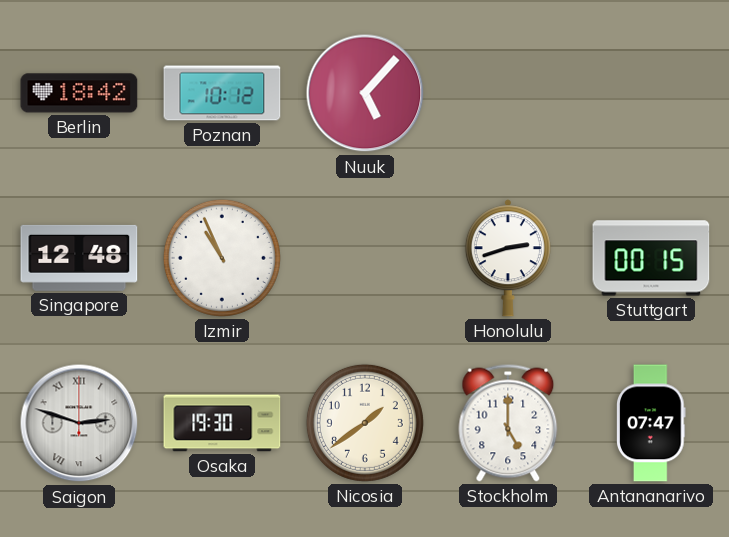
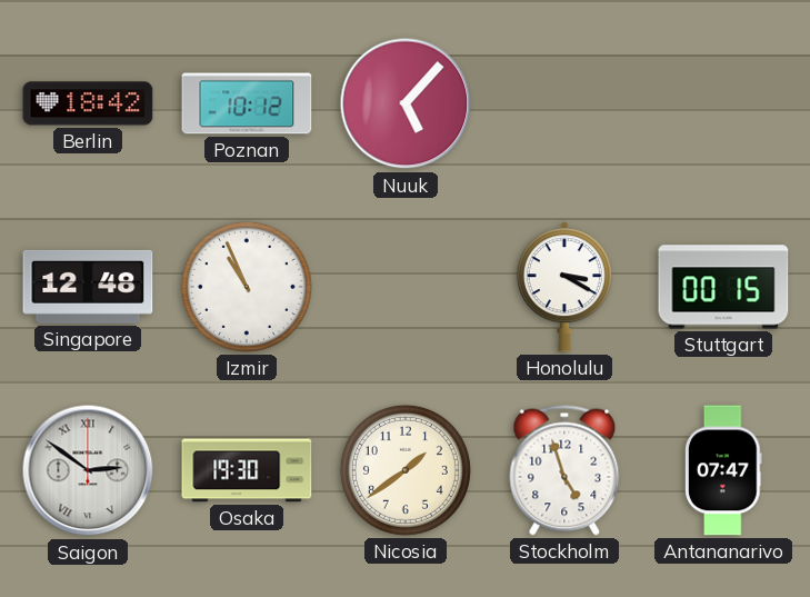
Honolulu: 2:42 -> 3:20
Saigon: 2:48 -> 2:51
Stockholm: 5:00 -> 4:57
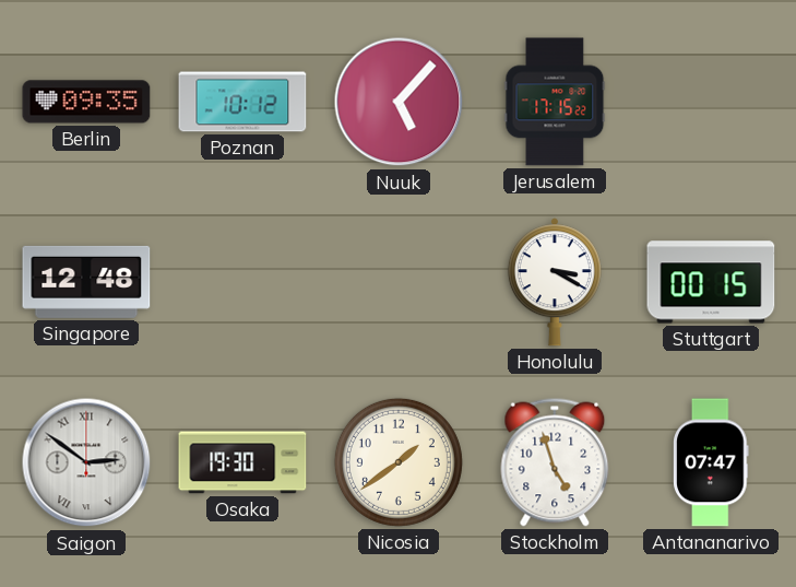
Berlin: 18:42 -> 09:35
Jerusalem: none -> 17:15
Izmir: 10:56 -> none
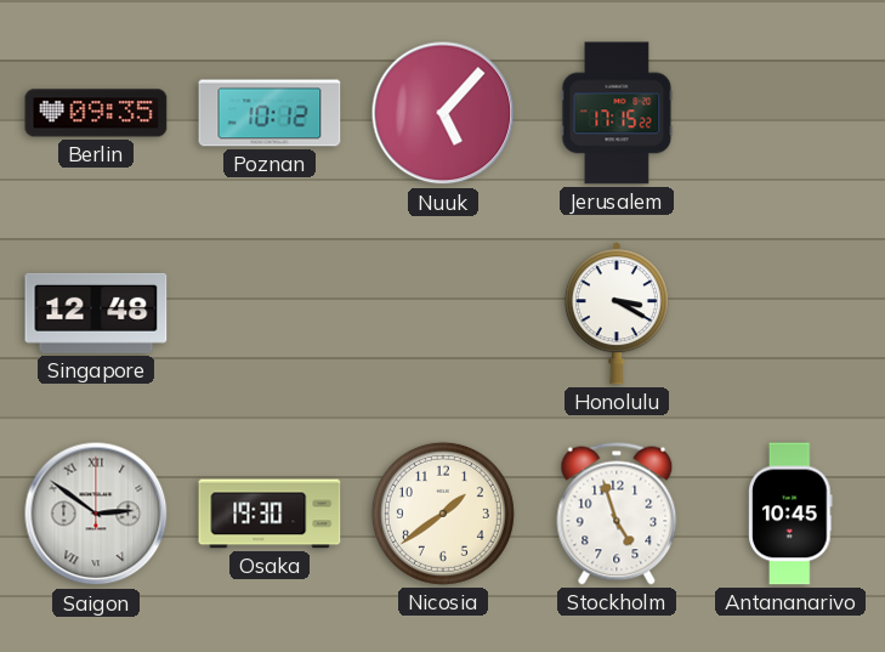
Stuttgart: 00:15 -> none
Antananarivo: 07:47 -> 10:45
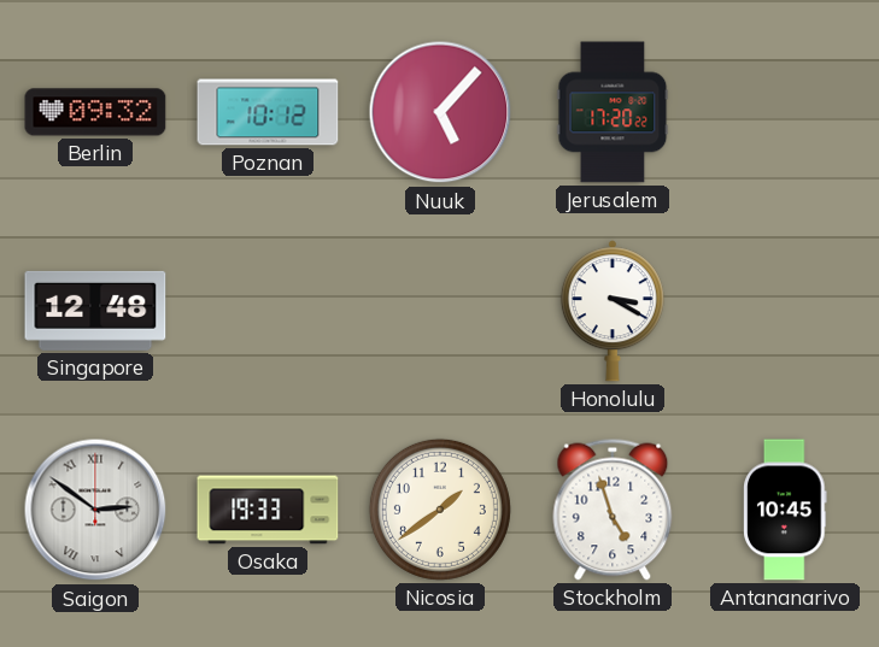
Berlin: 09:35 -> 09:32
Jerusalem: 17:15 -> 17:20
Osaka: 19:30 -> 19:33
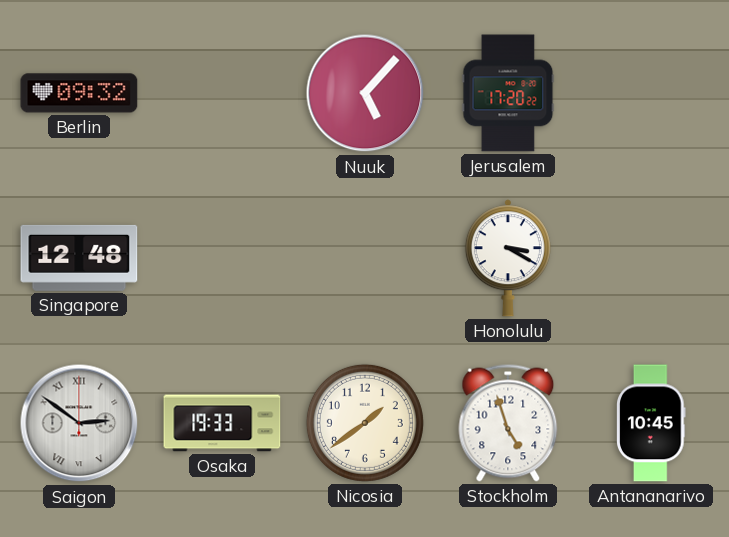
Poznan: 10:12 -> none
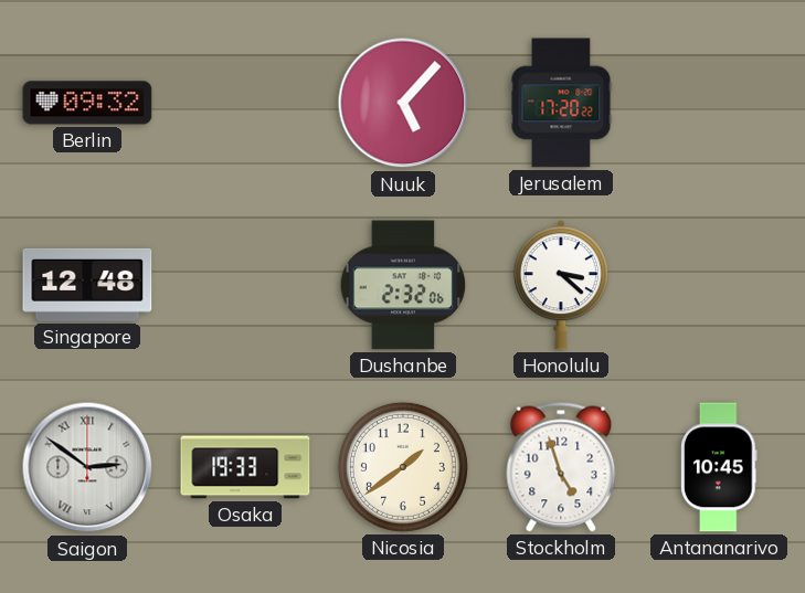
Dushanbe: none -> 2:32
Honolulu: 3:20 -> 3:22
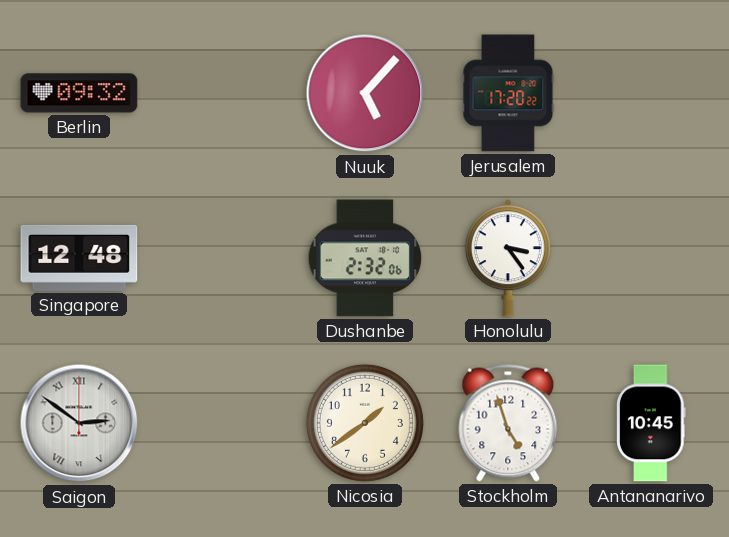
Honolulu: 3:22 -> 3:24
Osaka: 19:33 -> none
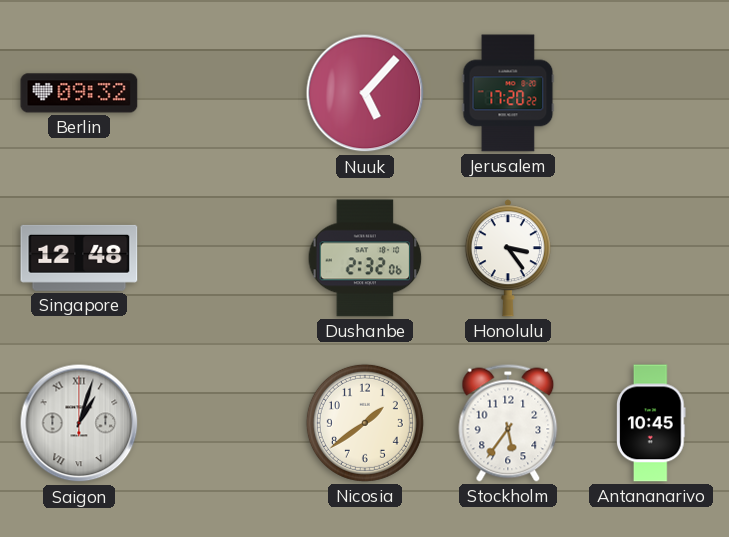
Saigon: 2:51 -> 1:03
Stockholm: 4:57 -> 5:36
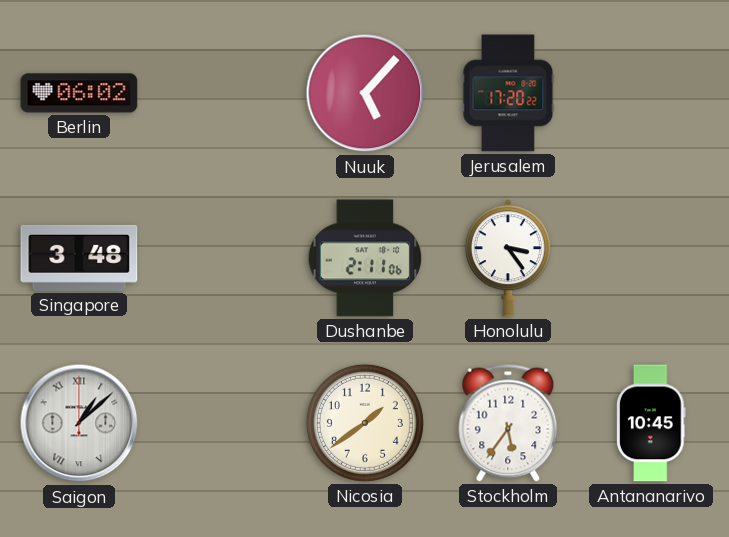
Berlin: 09:32 -> 06:02
Singapore: 12:48 -> 3:48
Dushanbe: 2:32 -> 2:11
Saigon: 1:03 -> 1:08
